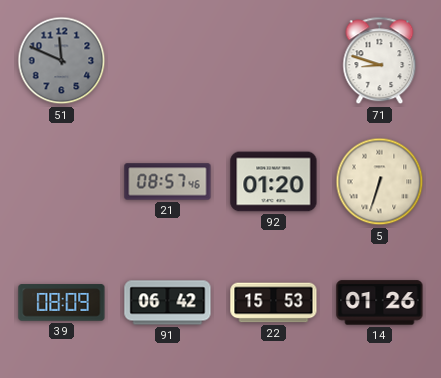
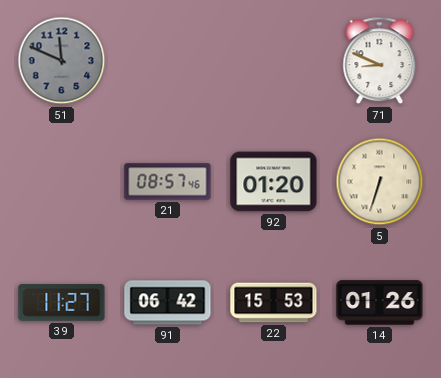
71: 8:48 -> 8:49
39: 08:09 -> 11:27
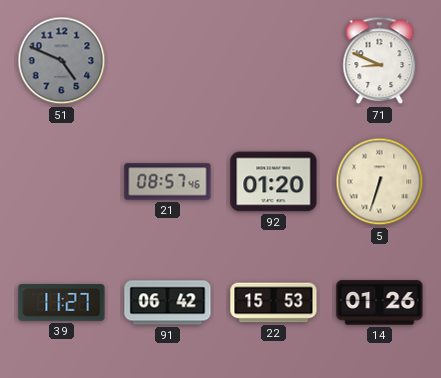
51: 11:49 -> 4:49
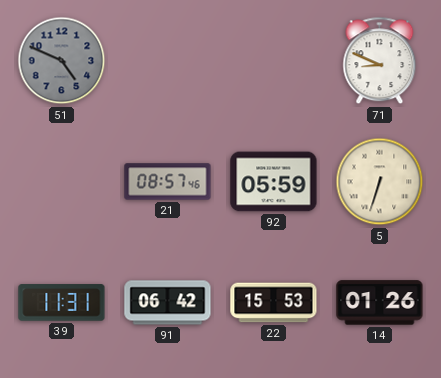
92: 01:20 -> 05:59
39: 11:27 -> 11:31
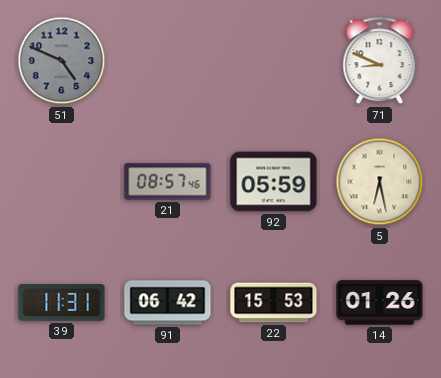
5: 6:33 -> 6:28
